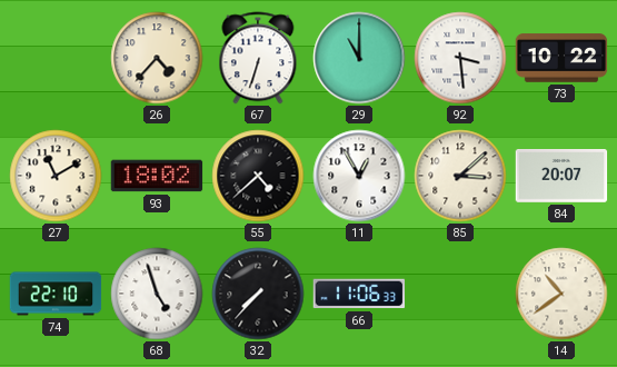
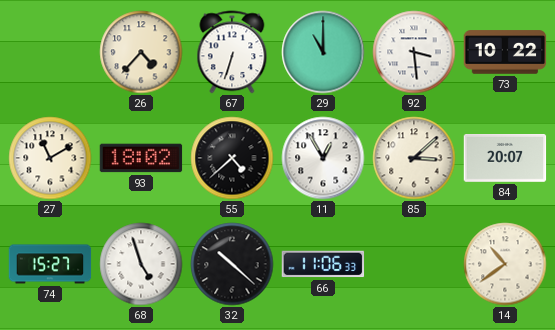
74: 22:10 -> 15:27
32: 7:37 -> 10:22
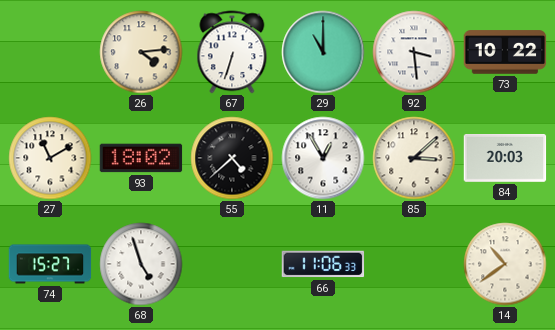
26: 4:37 -> 4:14
84: 20:07 -> 20:03
32: 10:22 -> none
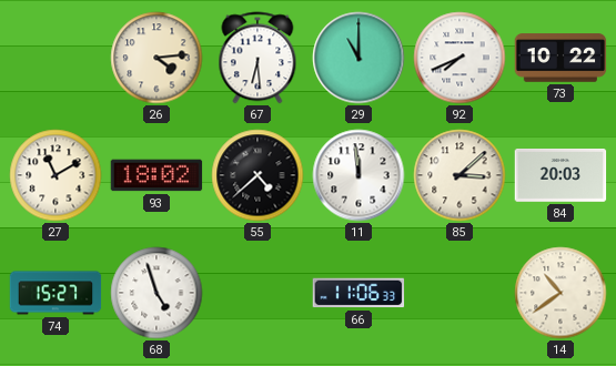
67: 6:33 -> 6:29
92: 3:29 -> 7:41
11: 12:55 -> 11:59
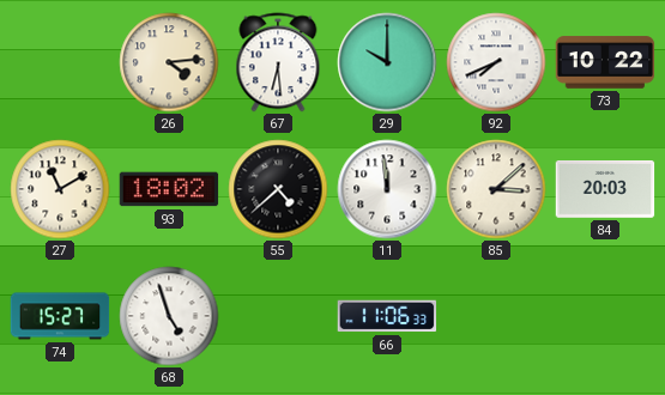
29: 11:00 -> 10:00
14: 10:39 -> none
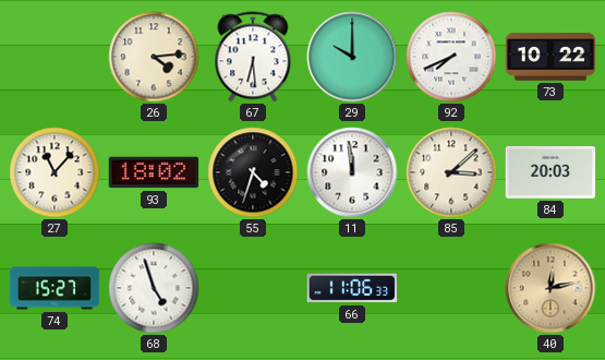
27: 11:10 -> 11:07
55: 4:38 -> 4:33
40: none -> 12:13
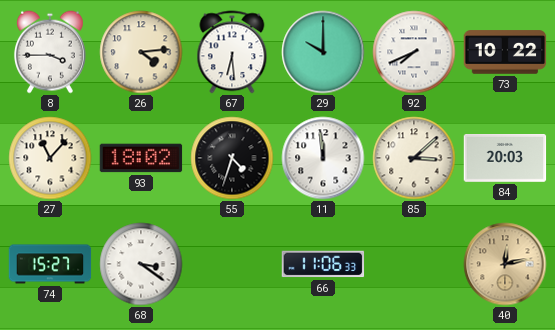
8: none -> 3:45
68: 4:57 -> 3:21
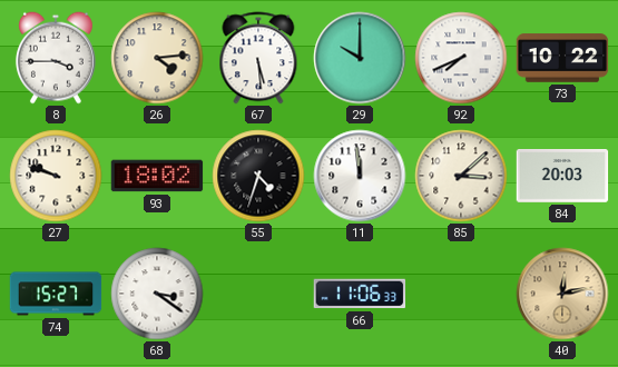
67: 6:29 -> 5:29
27: 11:07 -> 9:48
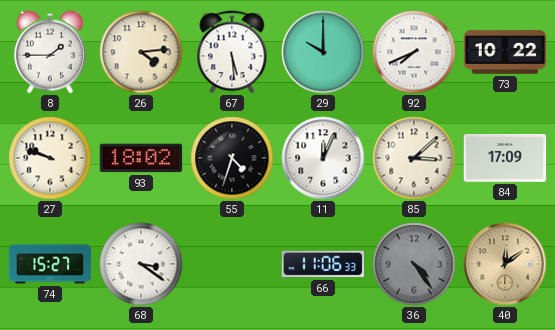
8: 3:45 -> 1:45
11: 11:59 -> 12:04
84: 20:03 -> 17:09
36: none -> 4:24
40: 12:13 -> 12:09
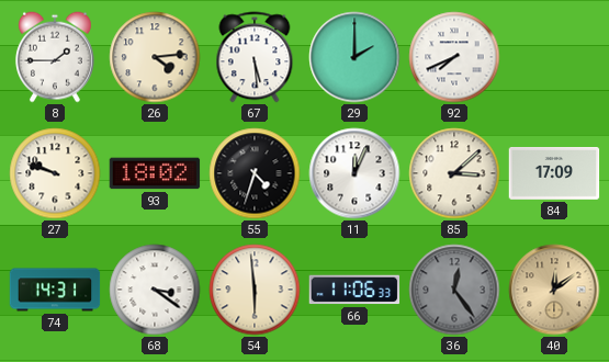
29: 10:00 -> 2:00
73: 10:22 -> none
74: 15:27 -> 14:31
54: none -> 5:59
36: 4:24 -> 12:24
